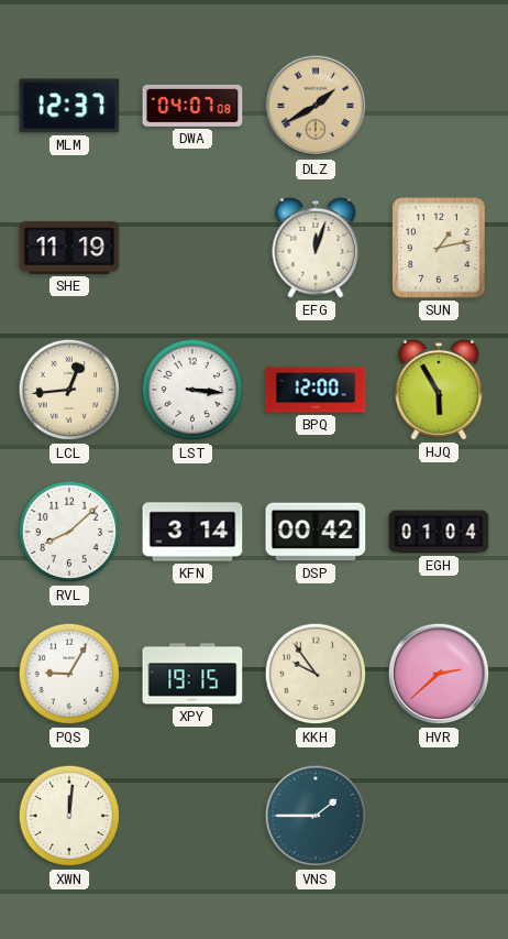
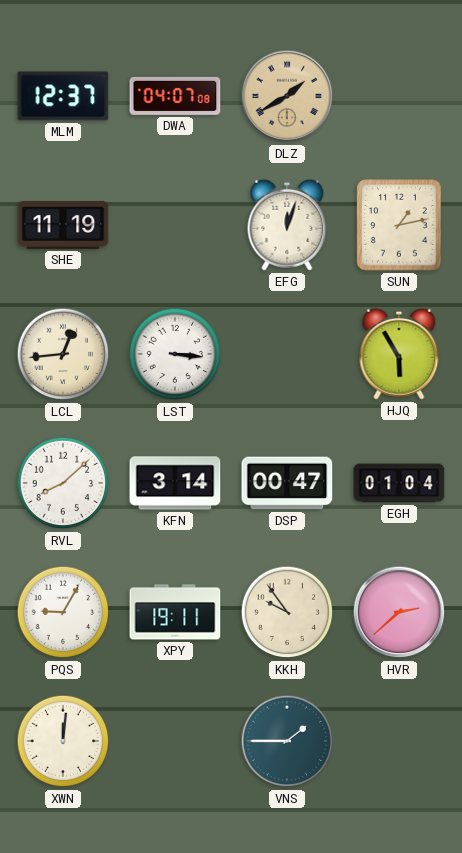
BPQ: 12:00 -> none
DSP: 00:42 -> 00:47
XPY: 19:15 -> 19:11
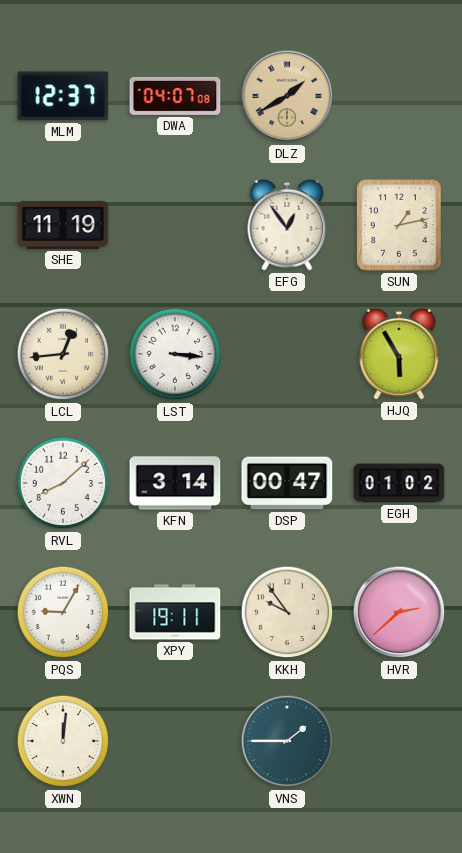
EFG: 12:03 -> 12:54
EGH: 01:04 -> 01:02
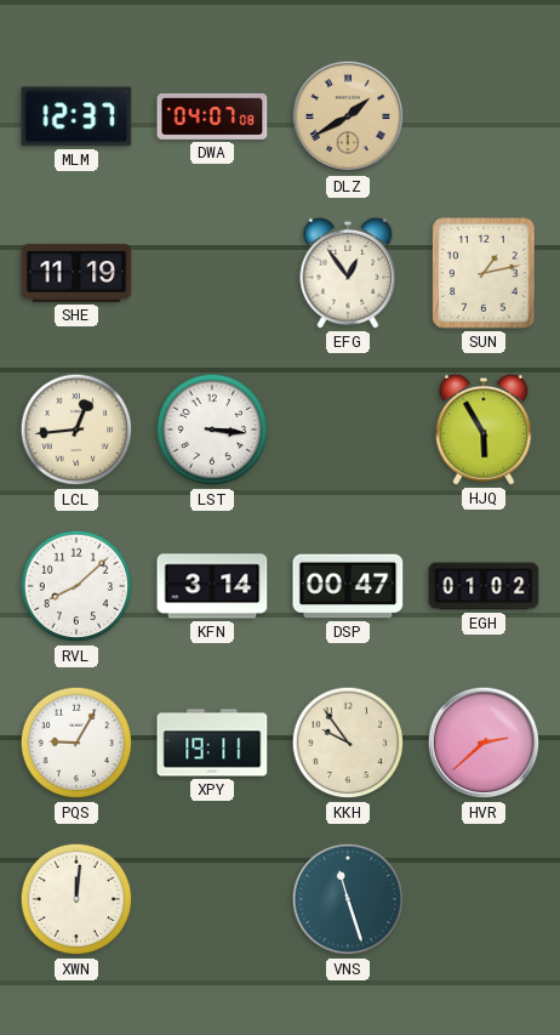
VNS: 1:45 -> 11:27
